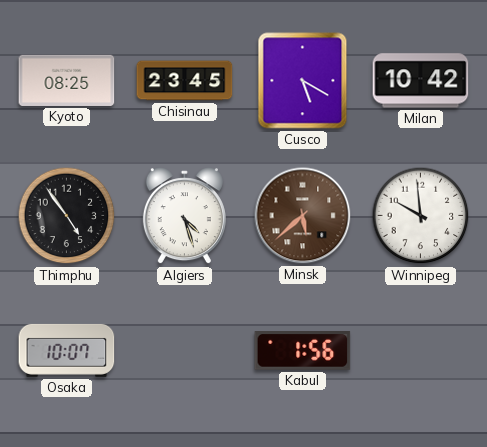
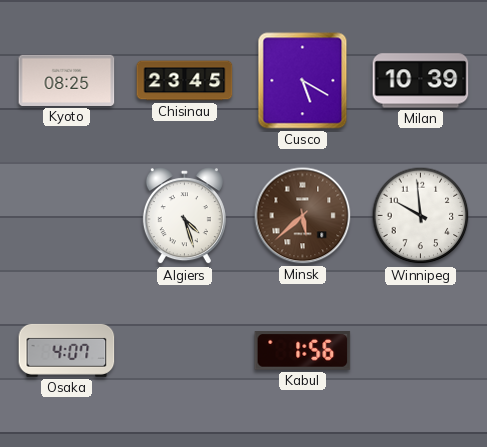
Milan: 10:42 -> 10:39
Thimphu: 4:54 -> none
Osaka: 10:07 -> 4:07
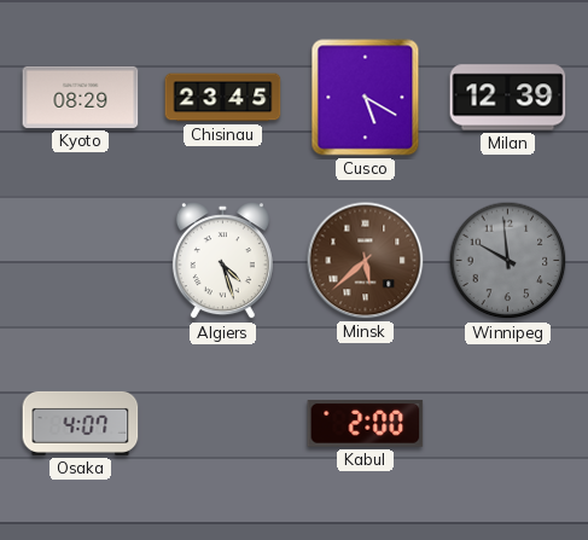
Kyoto: 08:25 -> 08:29
Milan: 10:39 -> 12:39
Winnipeg dial: white -> grey
Kabul: 1:56 -> 2:00
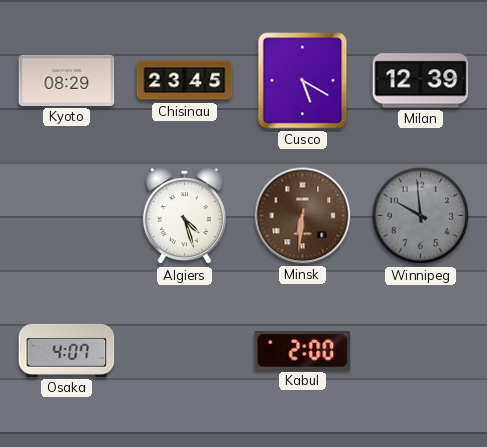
Minsk: 5:38 -> 6:31
